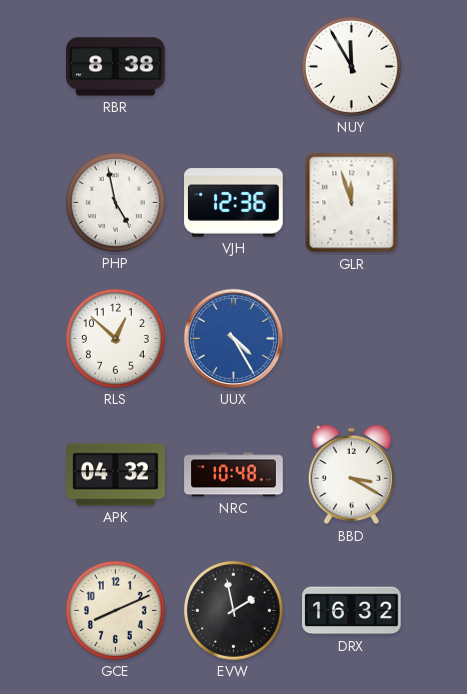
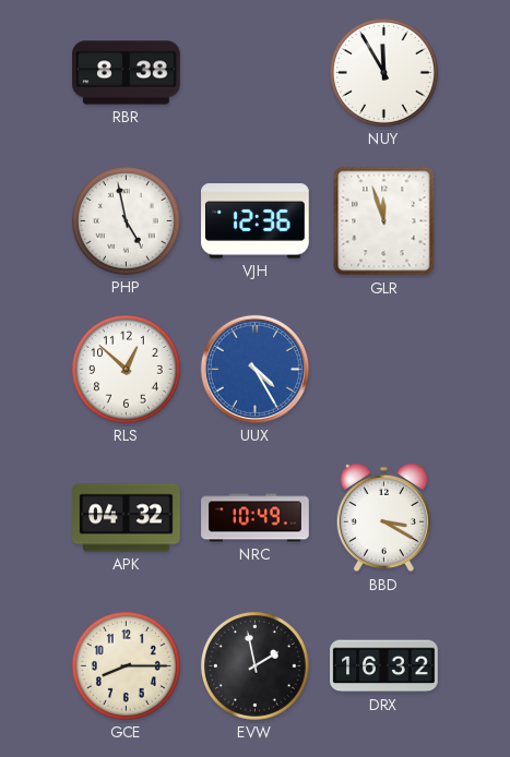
NRC: 10:48 -> 10:49
GCE: 8:11 -> 8:15
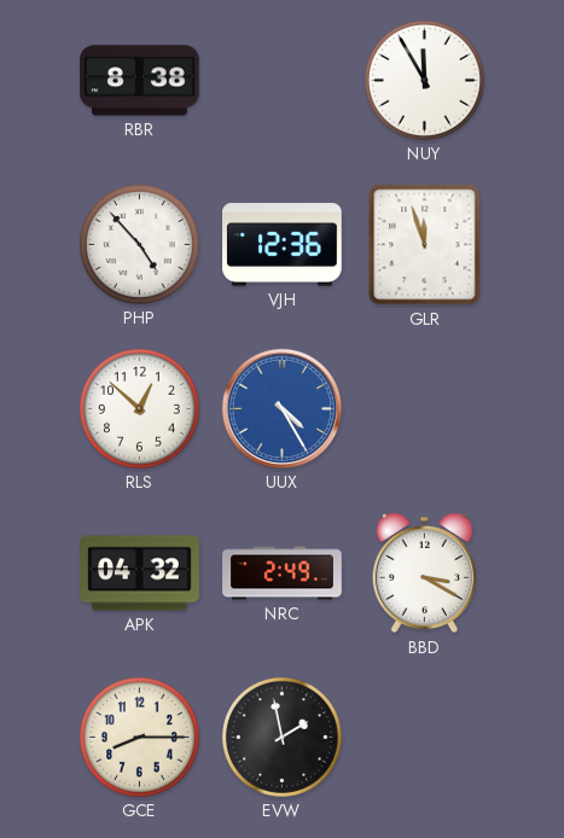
PHP: 4:58 -> 4:53
NRC: 10:49 -> 2:49
DRX: 16:32 -> none
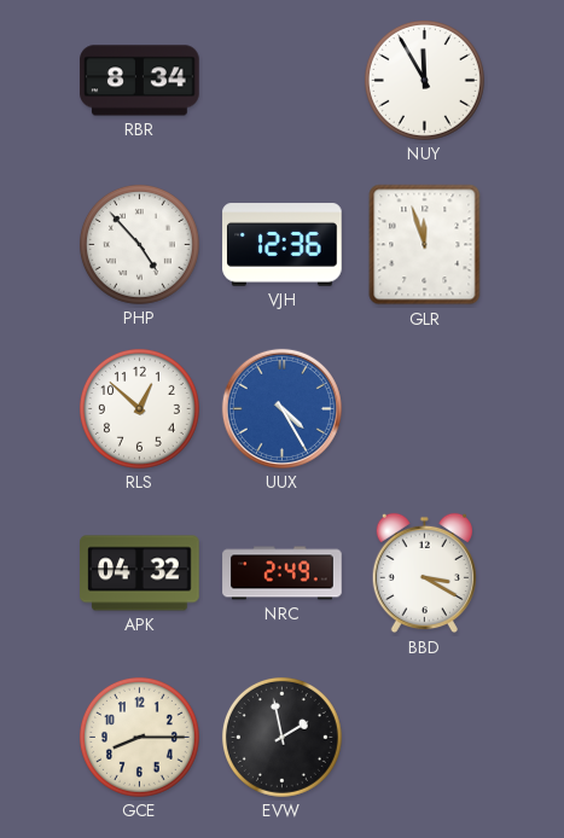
RBR: 8:38 -> 8:34
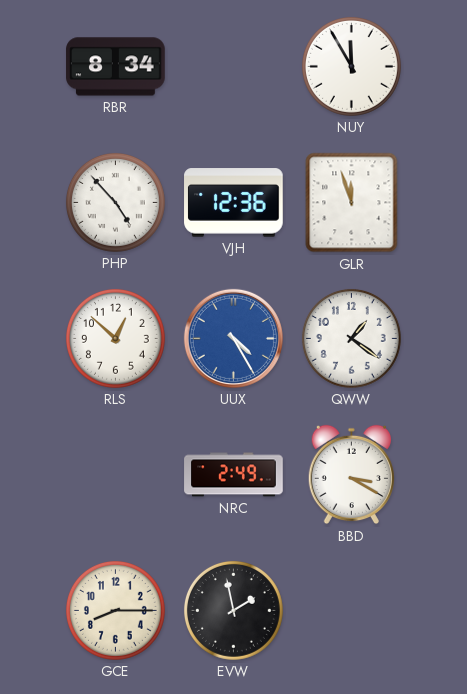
QWW: none -> 1:21
APK: 04:32 -> none
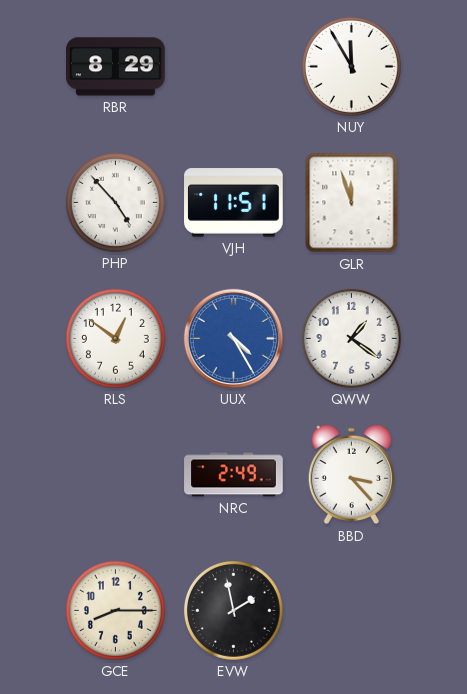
RBR: 8:34 -> 8:29
VJH: 12:36 -> 11:51
RLS: 12:52 -> 12:51
BBD: 3:20 -> 3:23
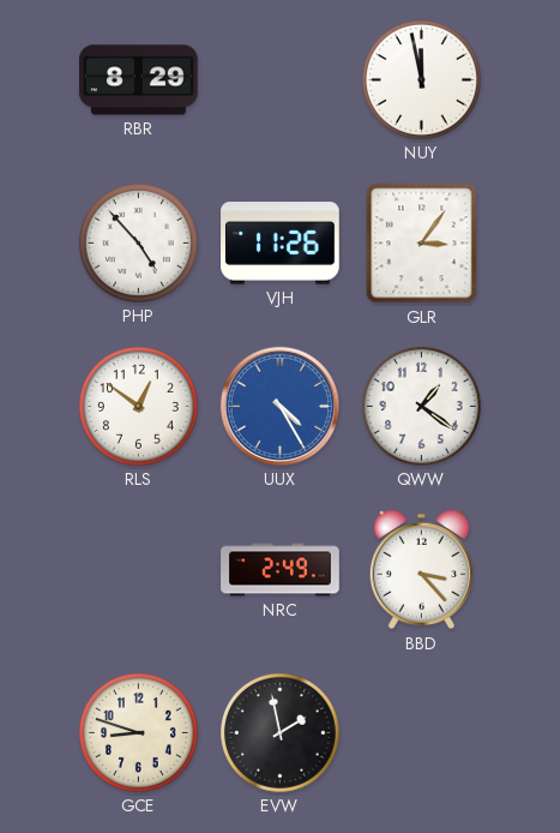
NUY: 11:55 -> 11:58
VJH: 11:51 -> 11:26
GLR: 11:57 -> 3:06
GCE: 8:15 -> 8:48
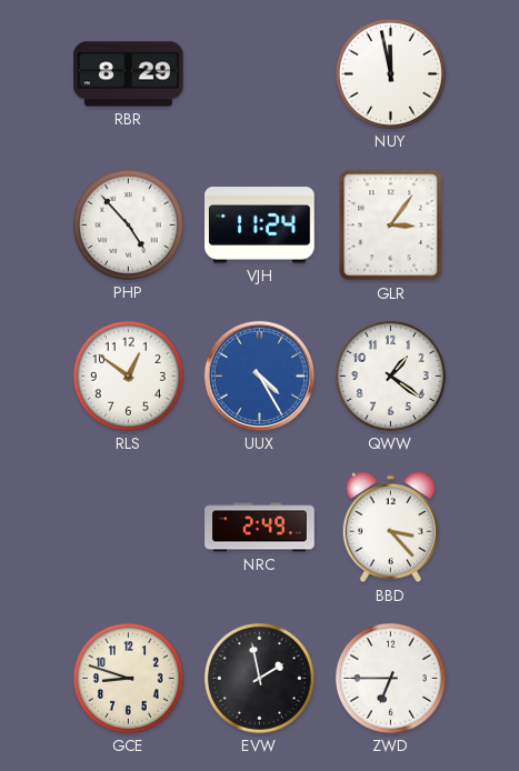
VJH: 11:26 -> 11:24
ZWD: none -> 6:45
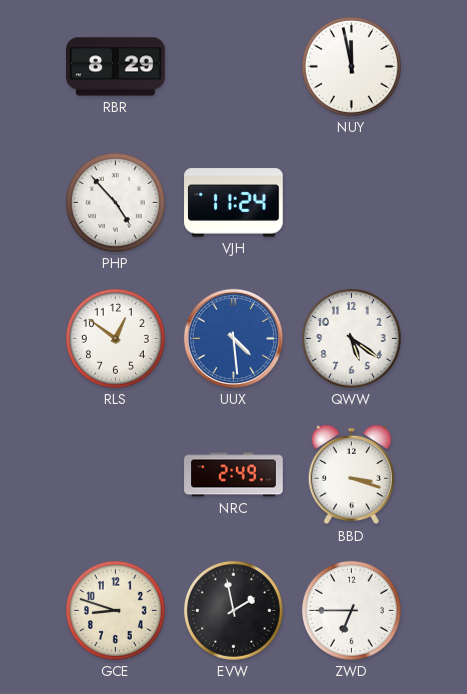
GLR: 3:06 -> none
UUX: 4:25 -> 4:29
QWW: 1:21 -> 5:21
BBD: 3:23 -> 3:18
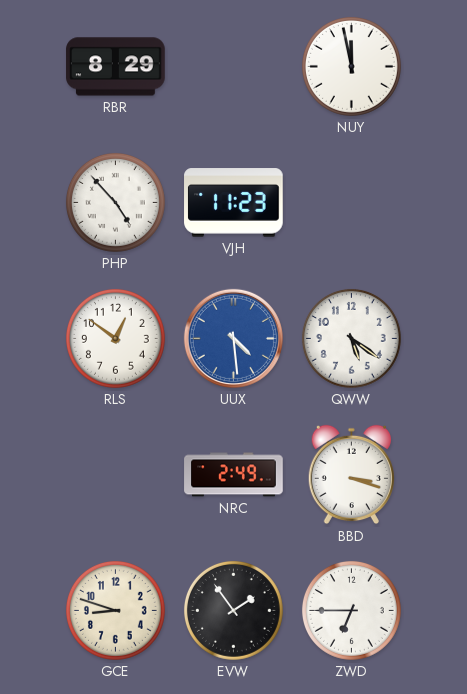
VJH: 11:24 -> 11:23
EVW: 1:58 -> 1:54
